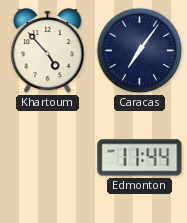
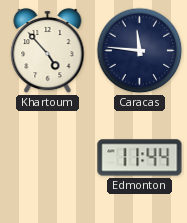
Caracas: 7:06 -> 11:46
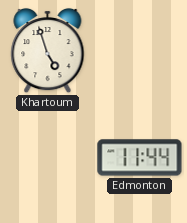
Khartoum: 4:53 -> 4:57
Caracas: 11:46 -> none
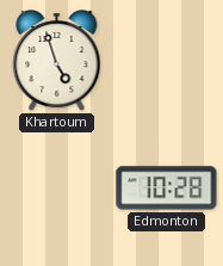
Edmonton: 11:44 -> 10:28
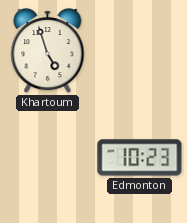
Edmonton: 10:28 -> 10:23
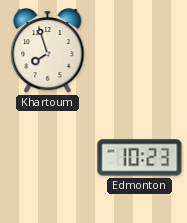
Khartoum: 4:57 -> 7:57
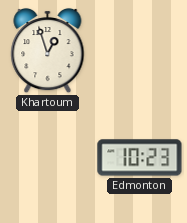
Khartoum: 7:57 -> 12:57
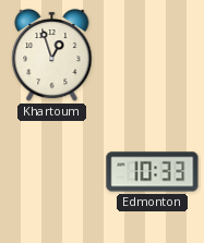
Edmonton: 10:23 -> 10:33
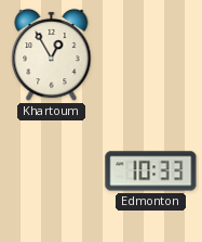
Khartoum: 12:57 -> 12:55
